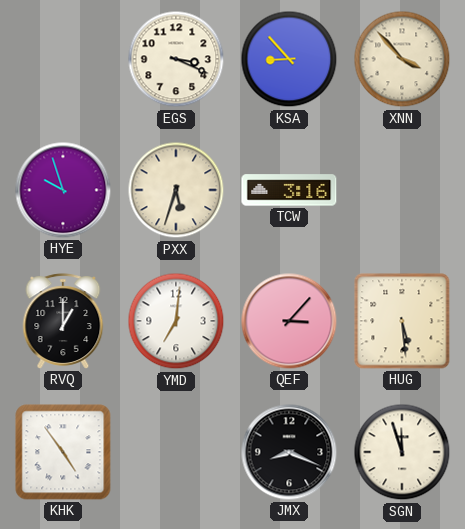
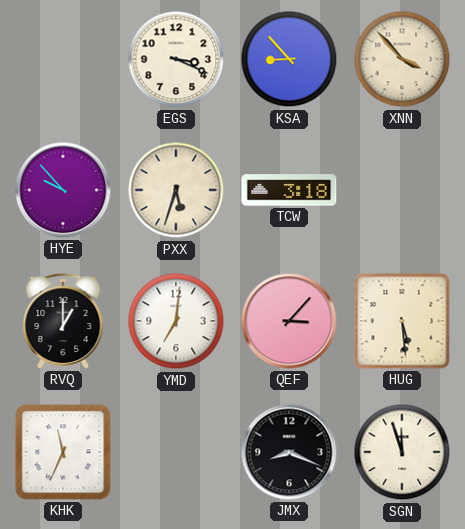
HYE: 9:57 -> 9:53
TCW: 3:16 -> 3:18
KHK: 4:54 -> 11:34
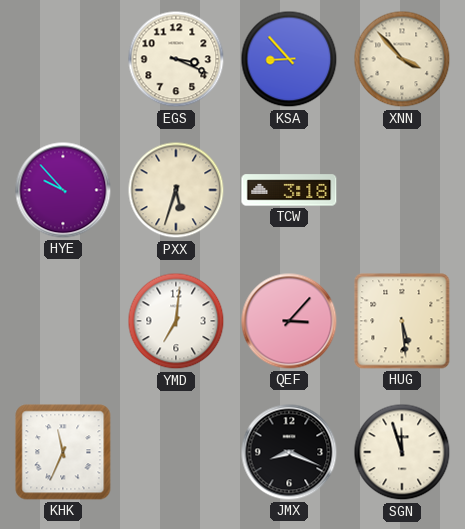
RVQ: 1:00 -> none
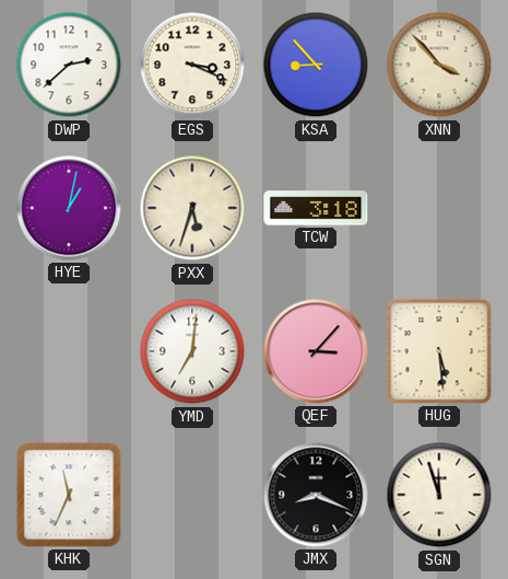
DWP: none -> 2:38
HYE: 9:53 -> 1:02
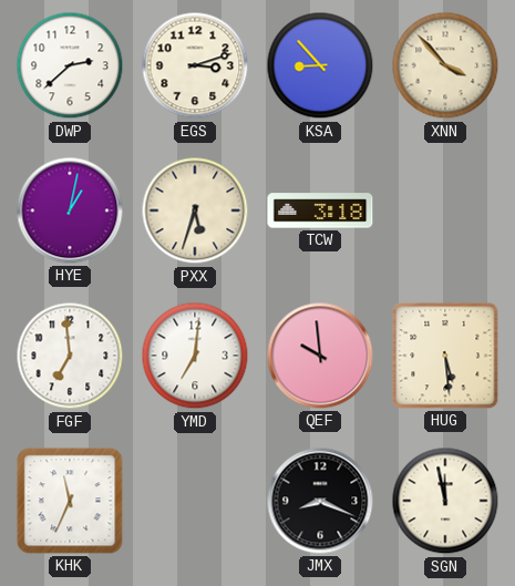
EGS: 3:19 -> 3:12
FGF: none -> 6:59
QEF: 3:07 -> 9:59
SGN: 11:57 -> 11:58
